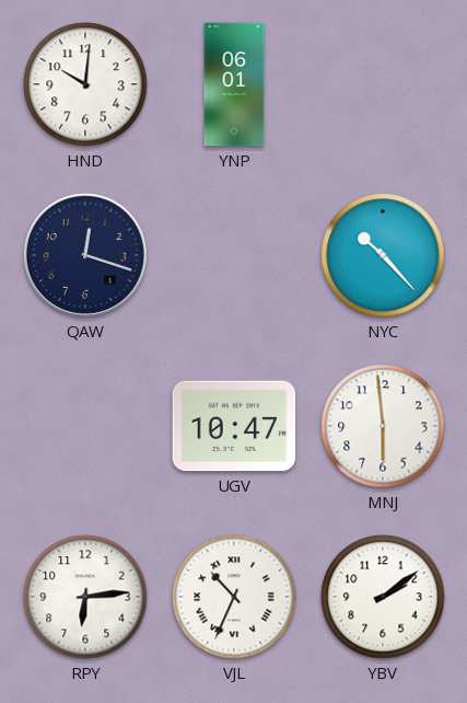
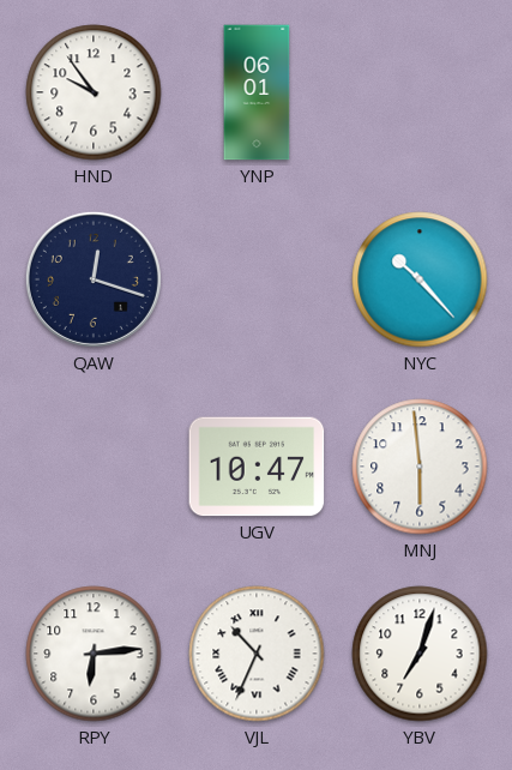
HND: 10:01 -> 9:54
YBV: 2:09 -> 7:03
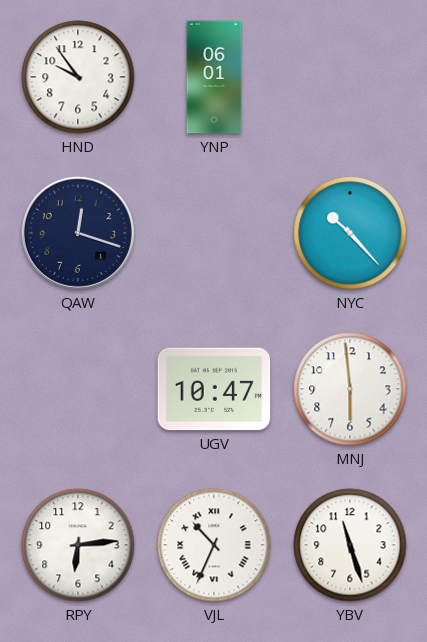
YBV: 7:03 -> 11:27
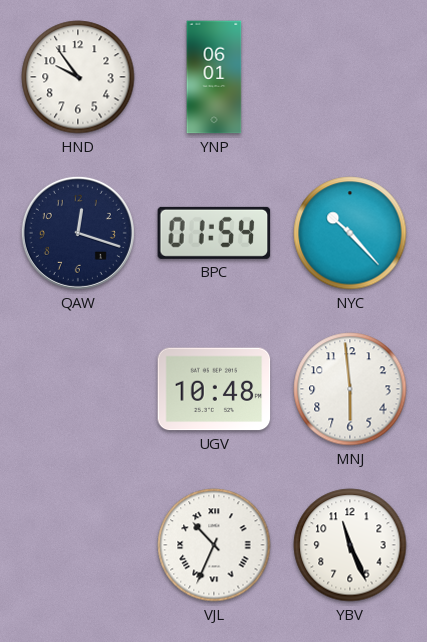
BPC: none -> 01:54
UGV: 10:47 -> 10:48
RPY: 6:14 -> none
YBV: 11:27 -> 11:26
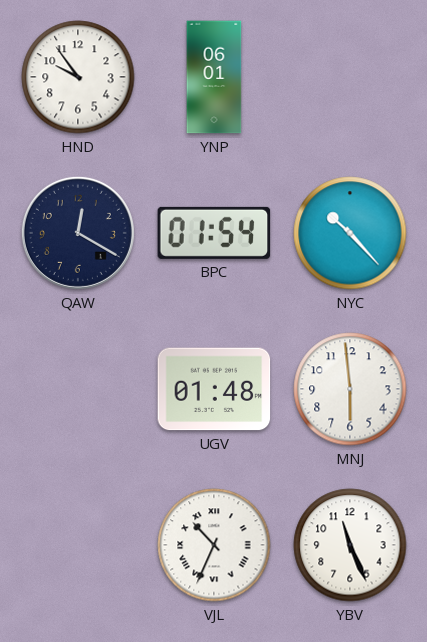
QAW: 12:18 -> 12:20
UGV: 10:48 -> 01:48
